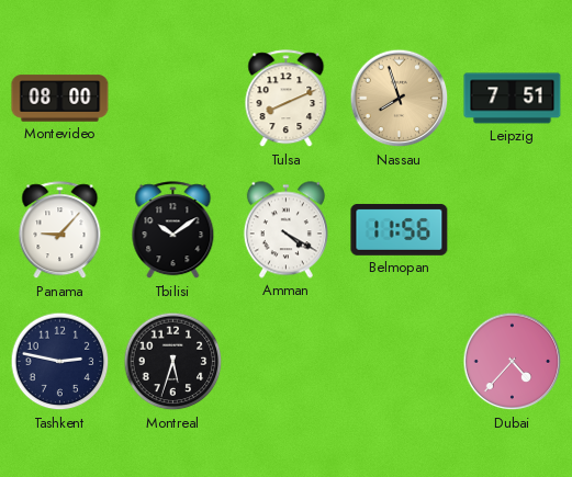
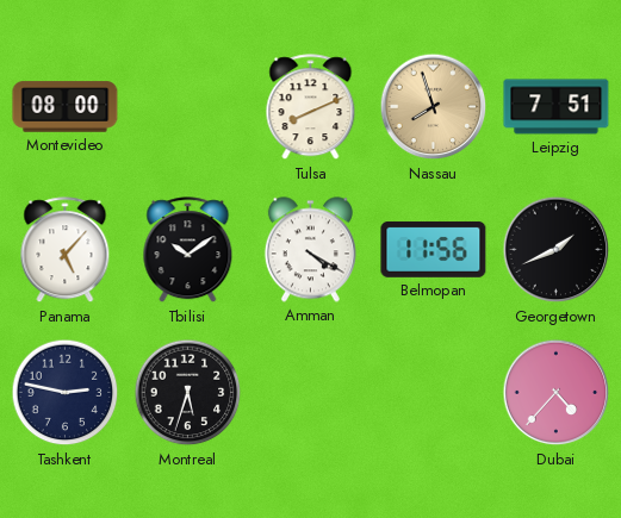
Panama: 9:07 -> 5:07
Georgetown: none -> 1:41
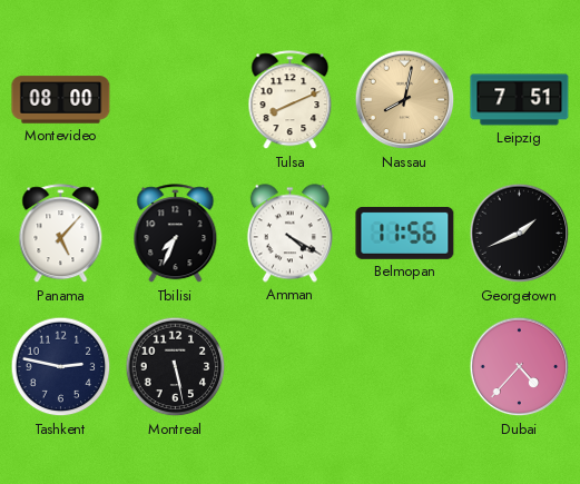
Nassau: 7:57 -> 8:02
Tbilisi: 10:09 -> 7:34
Montreal: 5:33 -> 5:28
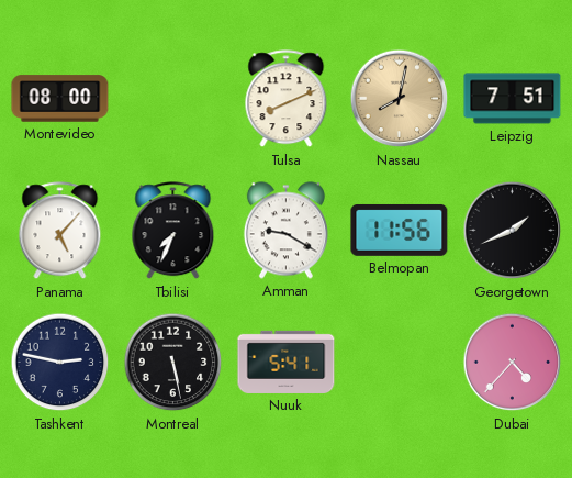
Amman: 4:20 -> 9:20
Nuuk: none -> 5:41
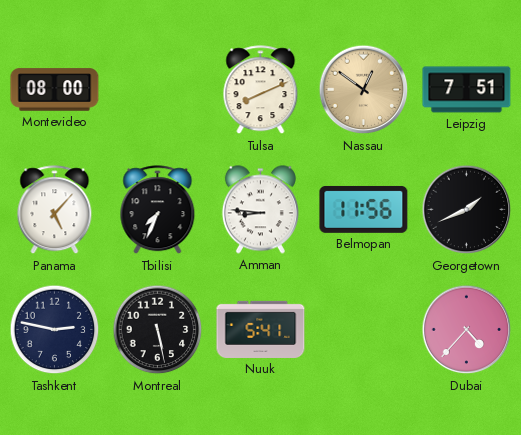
Nassau: 8:02 -> 12:51
Amman: 9:20 -> 8:46
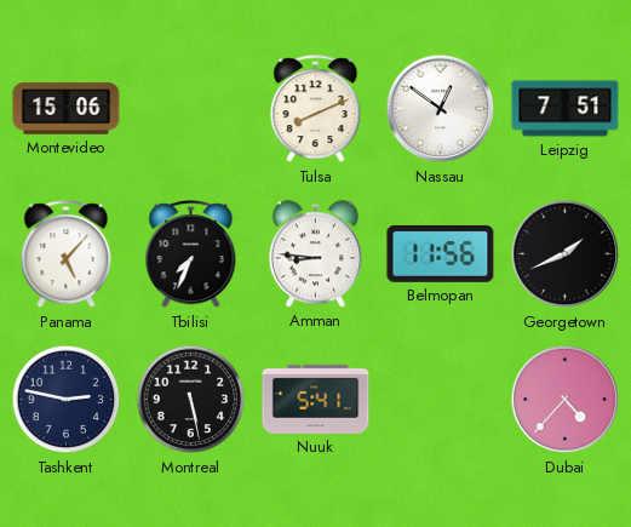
Montevideo: 08:00 -> 15:06
Nassau dial: champagne -> white
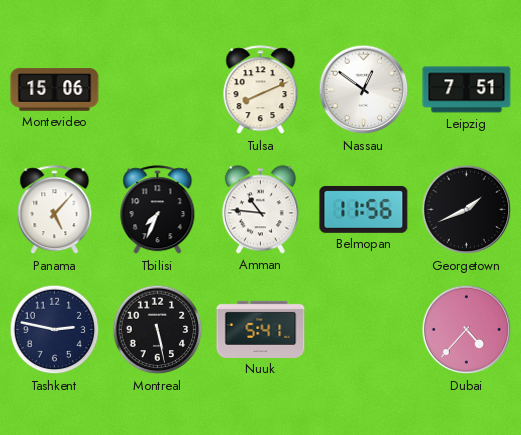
Amman: 8:46 -> 10:46
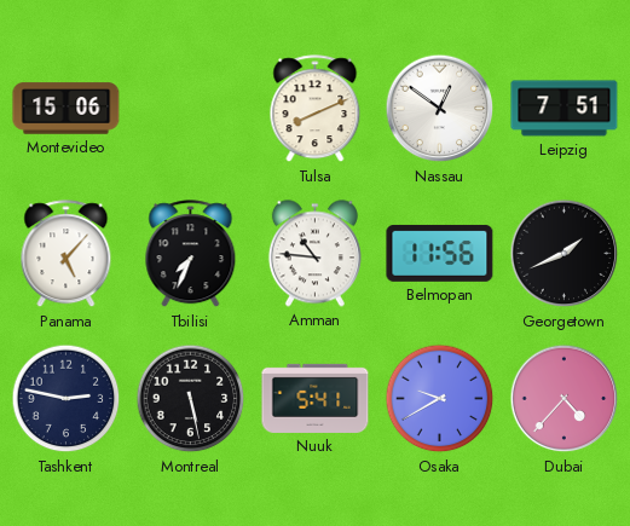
Osaka: none -> 9:40
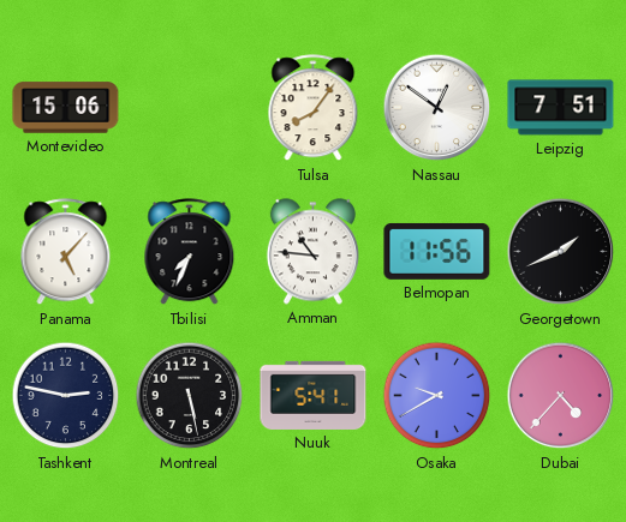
Tulsa: 8:11 -> 8:06
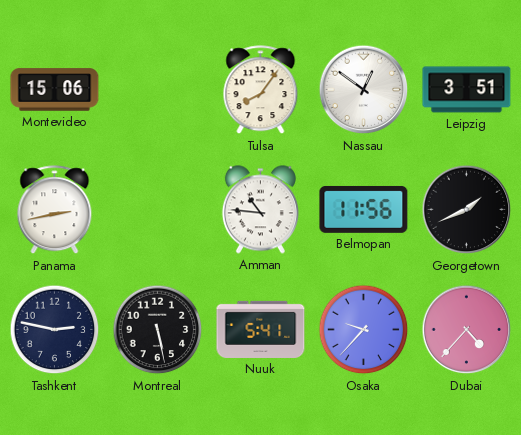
Leipzig: 7:51 -> 3:51
Panama: 5:07 -> 2:43
Tbilisi: 7:34 -> none
Osaka: 9:40 -> 9:37
